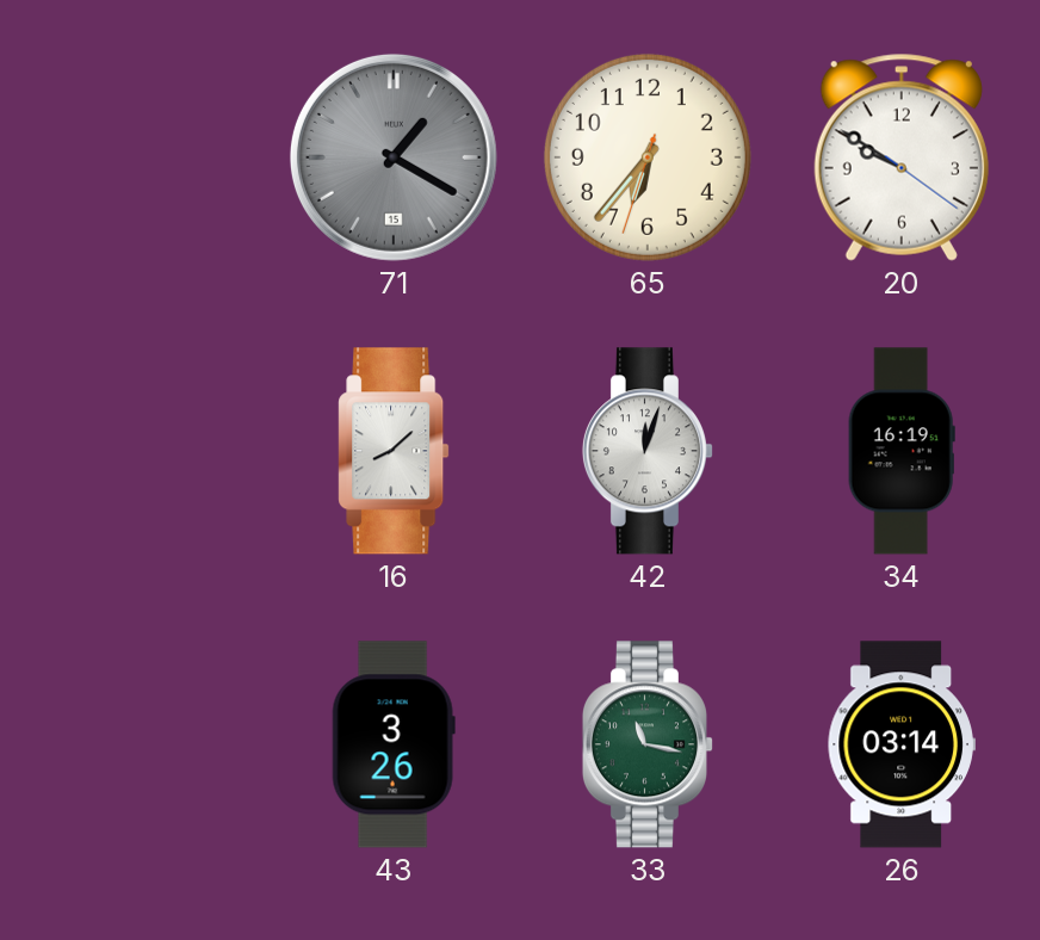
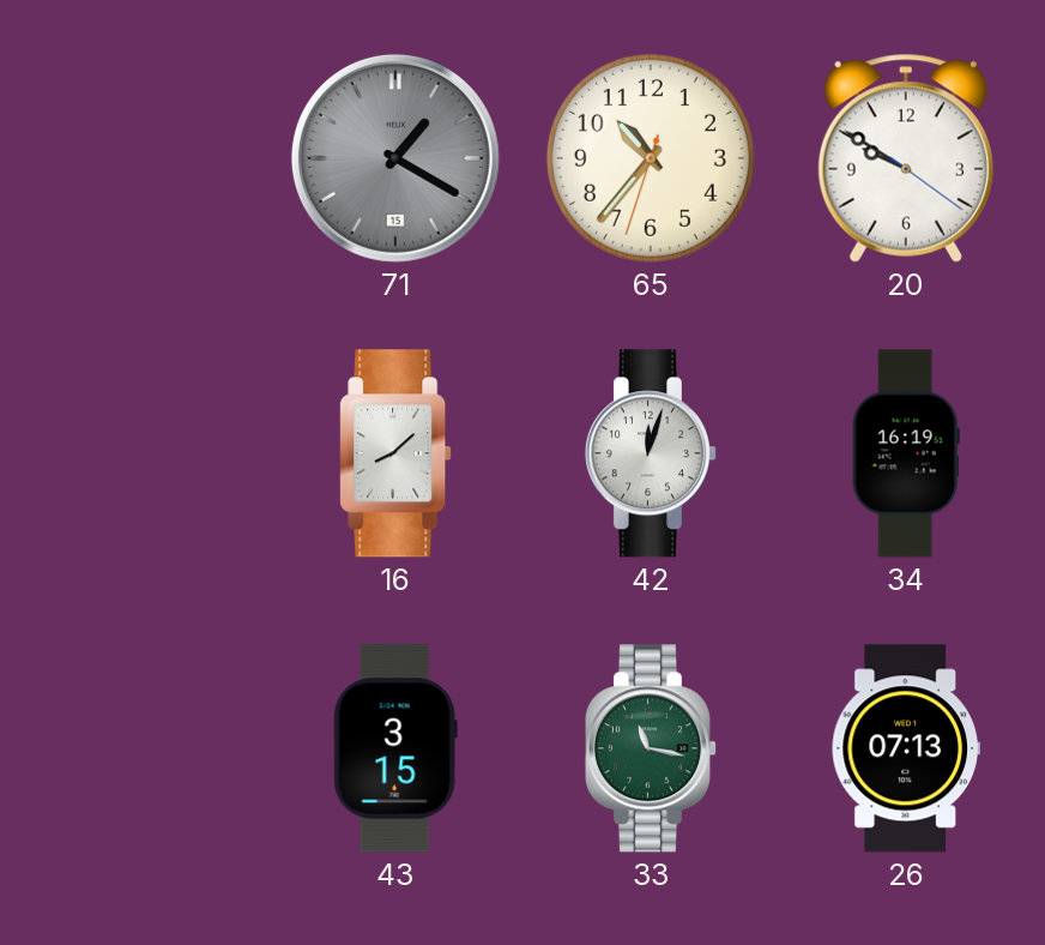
65: 6:36 -> 10:36
43: 3:26 -> 3:15
26: 03:14 -> 07:13
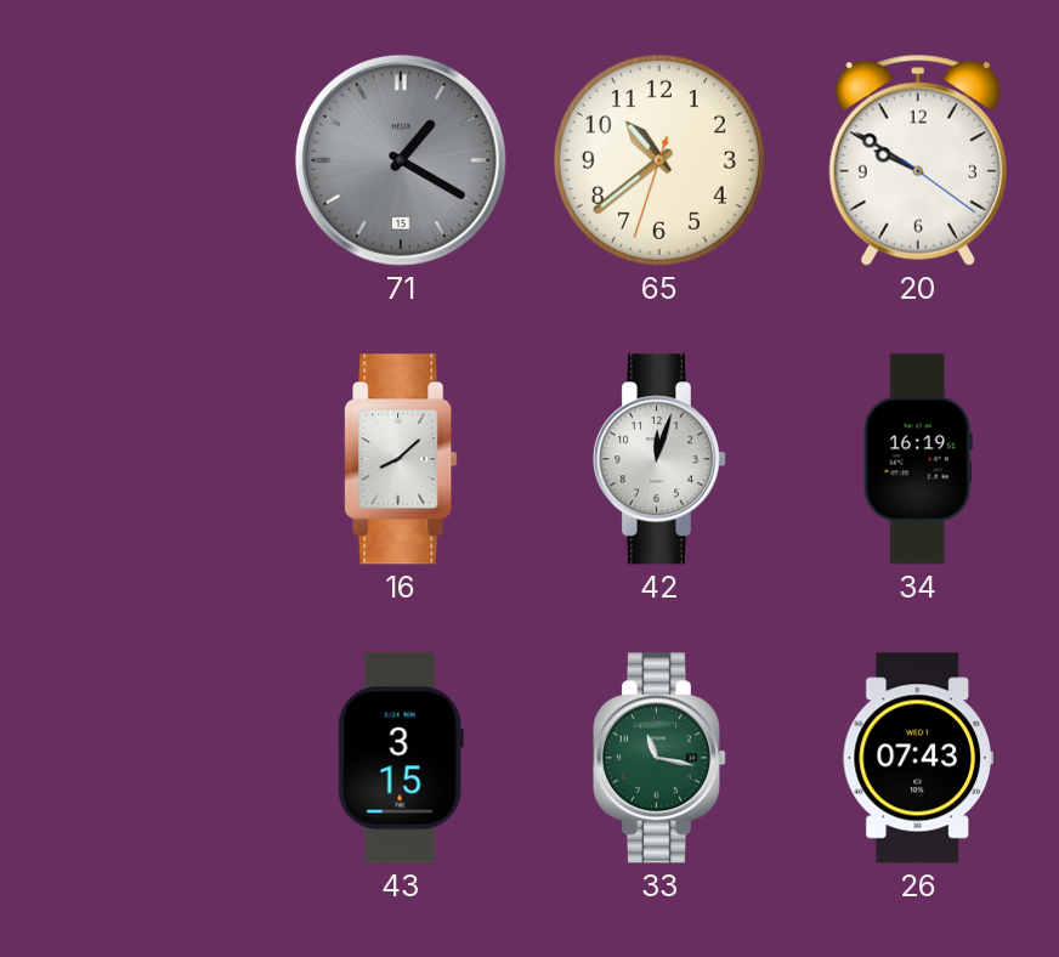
65: 10:36 -> 10:38
26: 07:13 -> 07:43
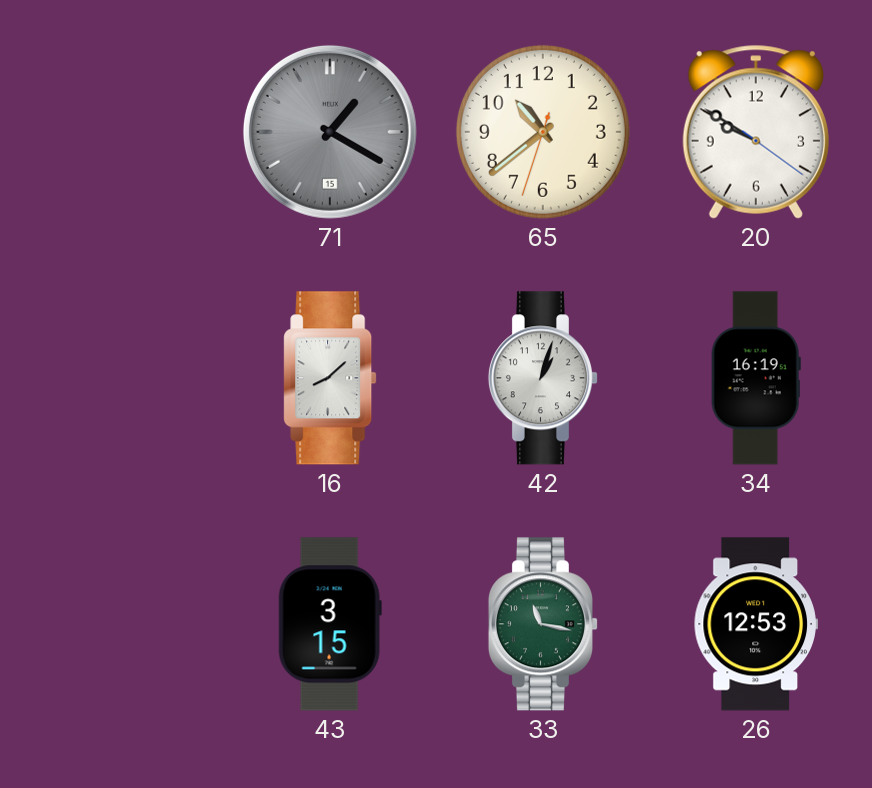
42: 12:03 -> 1:03
26: 07:43 -> 12:53
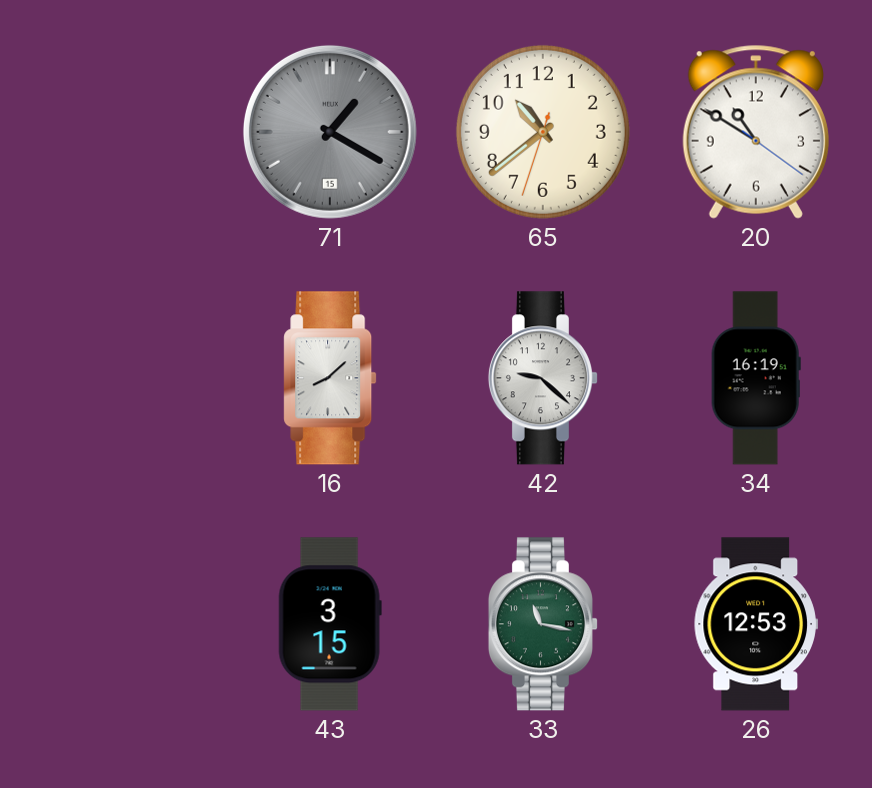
20: 9:50 -> 10:50
42: 1:03 -> 9:22
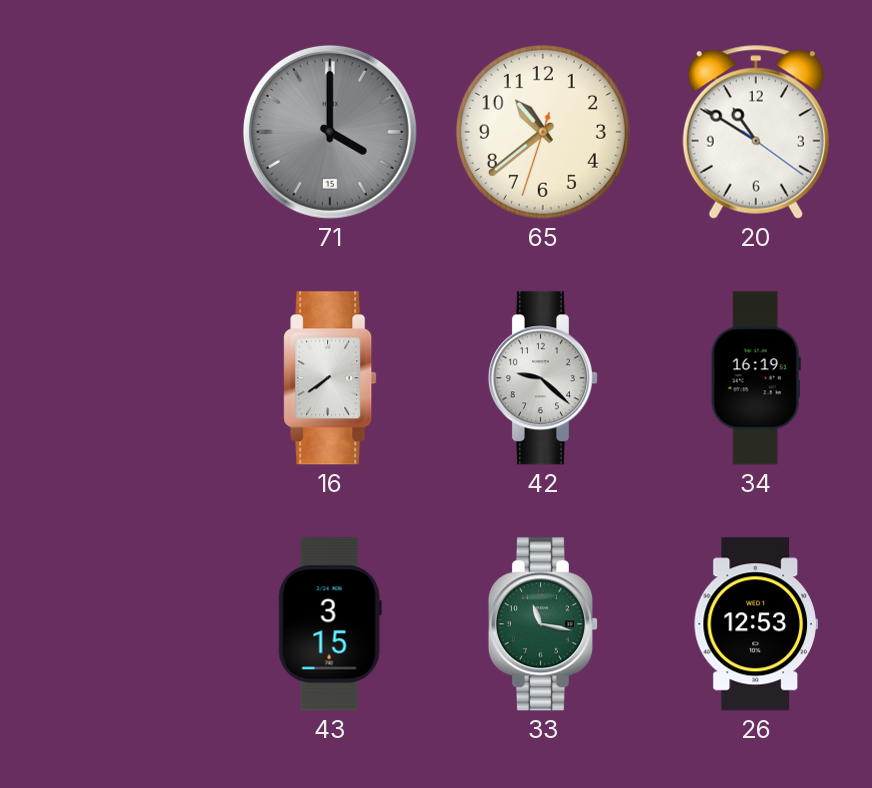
71: 1:20 -> 4:00
16: 8:08 -> 7:39
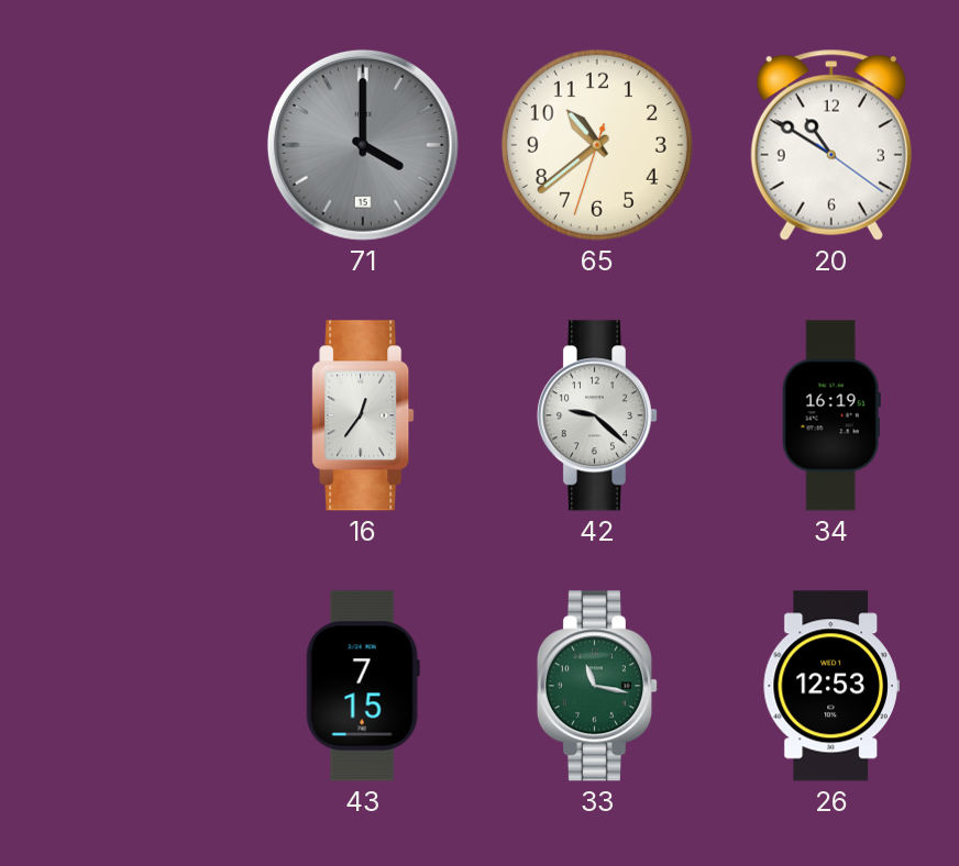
16: 7:39 -> 12:36
43: 3:15 -> 7:15
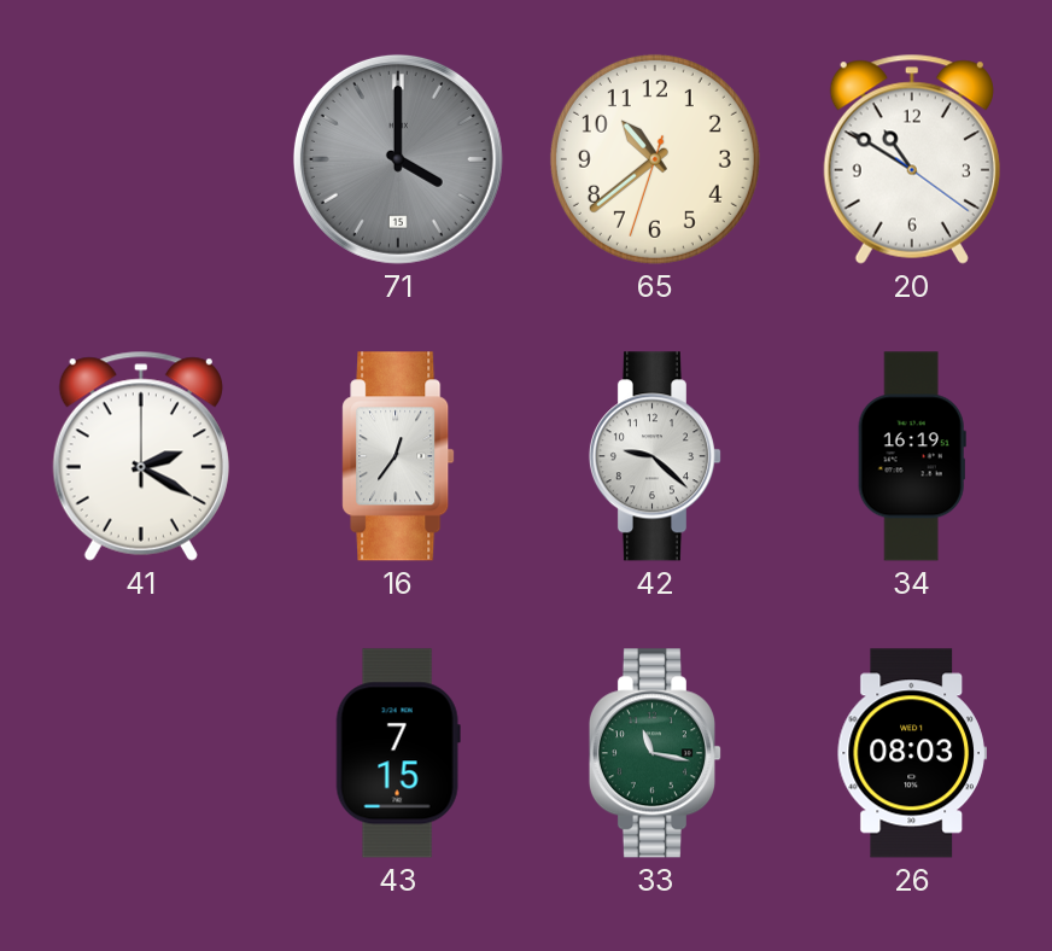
41: none -> 2:20
26: 12:53 -> 08:03
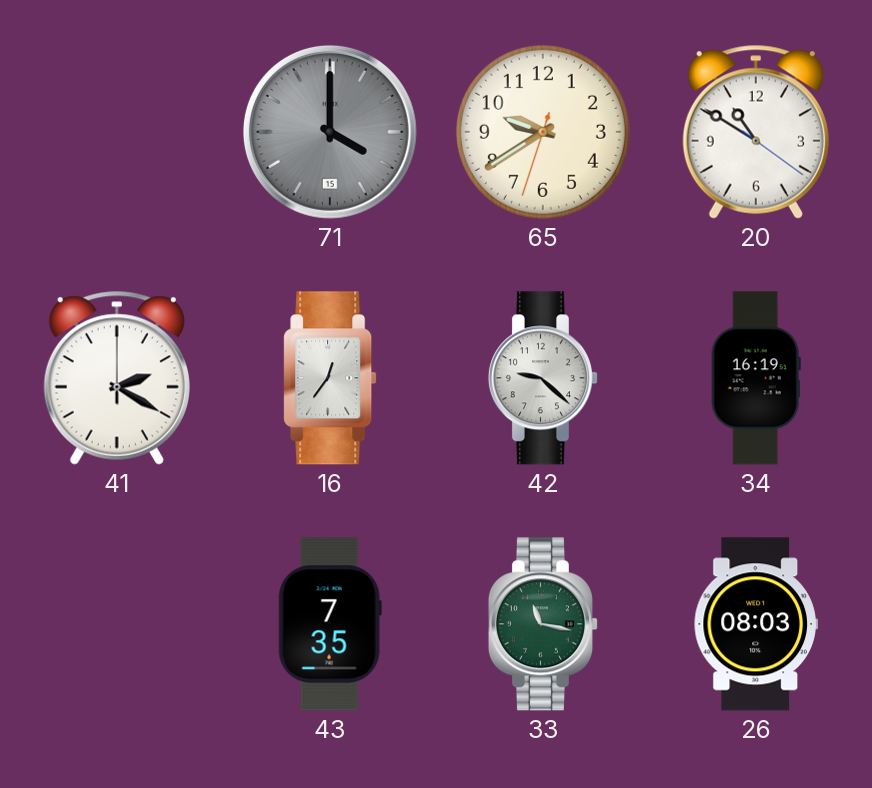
65: 10:38 -> 9:39
43: 7:15 -> 7:35
